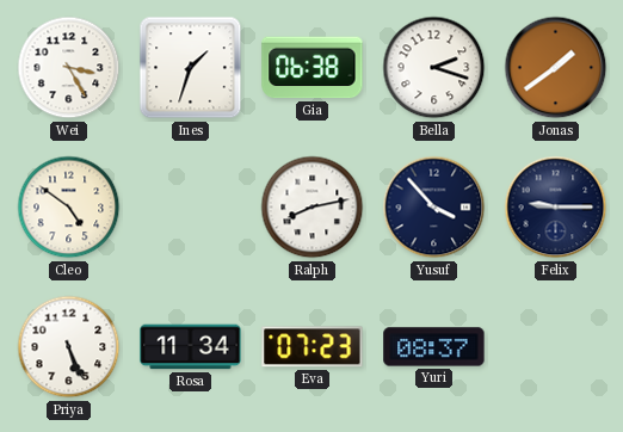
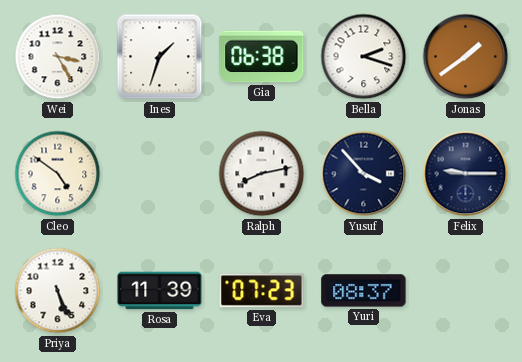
Rosa: 11:34 -> 11:39
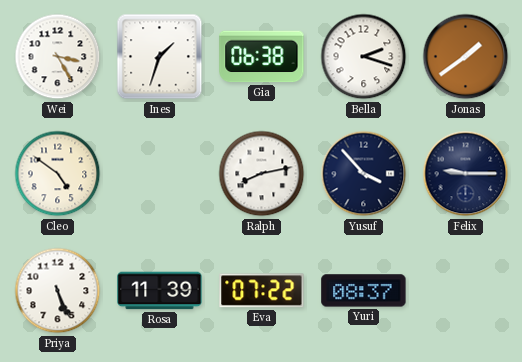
Eva: 07:23 -> 07:22
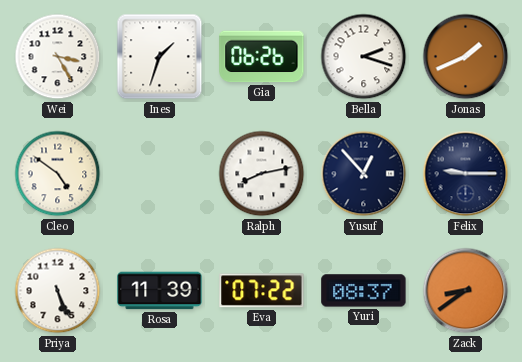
Gia: 06:38 -> 06:26
Jonas: 1:39 -> 1:41
Yusuf: 3:53 -> 12:53
Zack: none -> 8:39
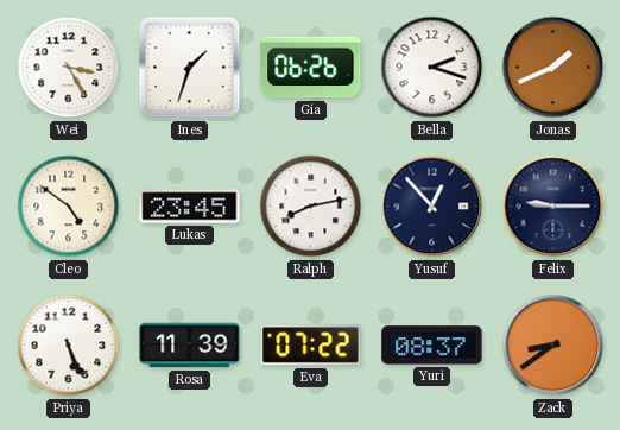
Lukas: none -> 23:45
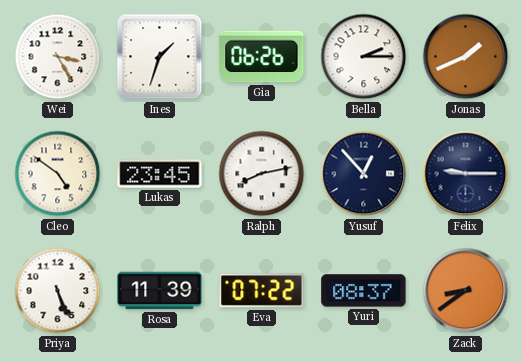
Bella: 2:18 -> 2:15
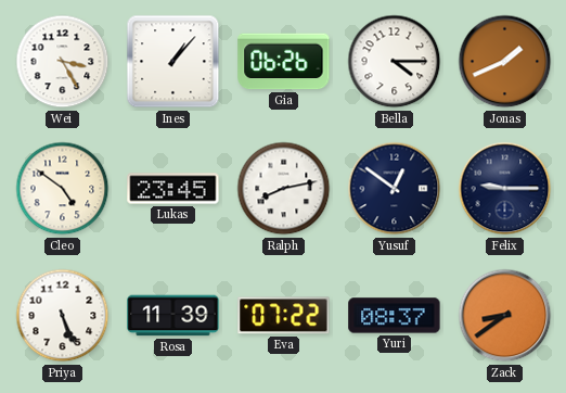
Ines: 1:33 -> 1:07
Bella: 2:15 -> 4:15
Yusuf: 12:53 -> 12:51
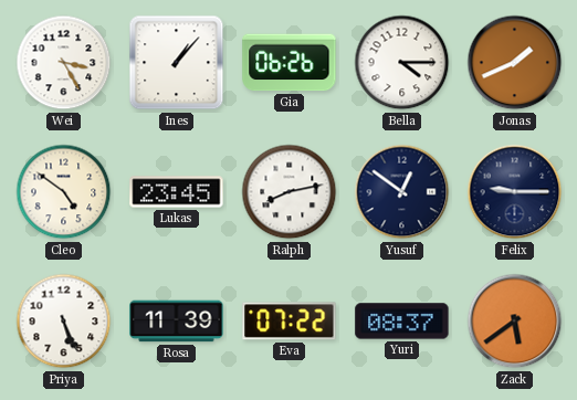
Zack: 8:39 -> 5:39
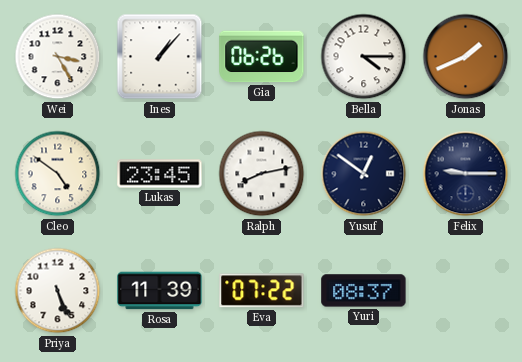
Zack: 5:39 -> none
